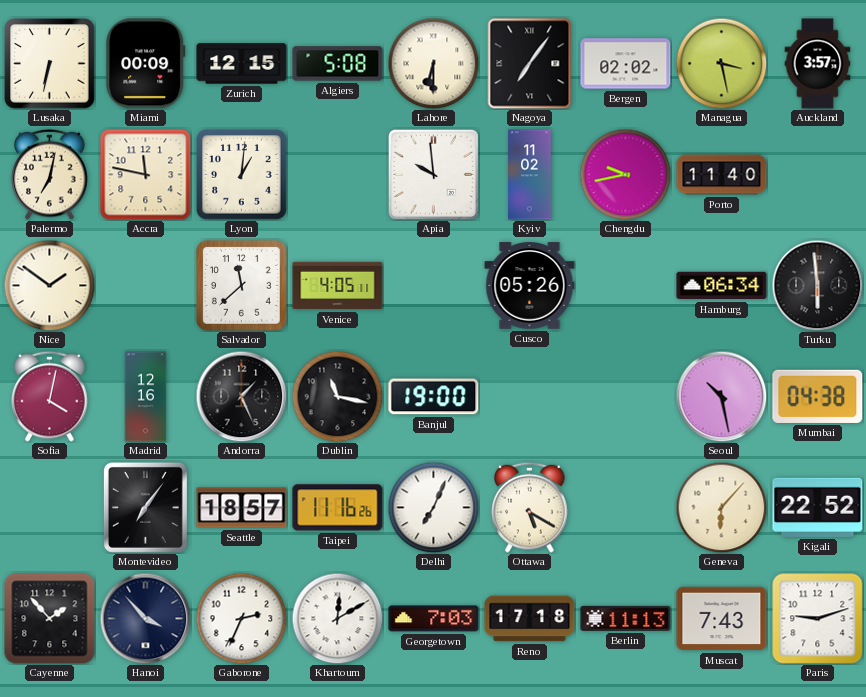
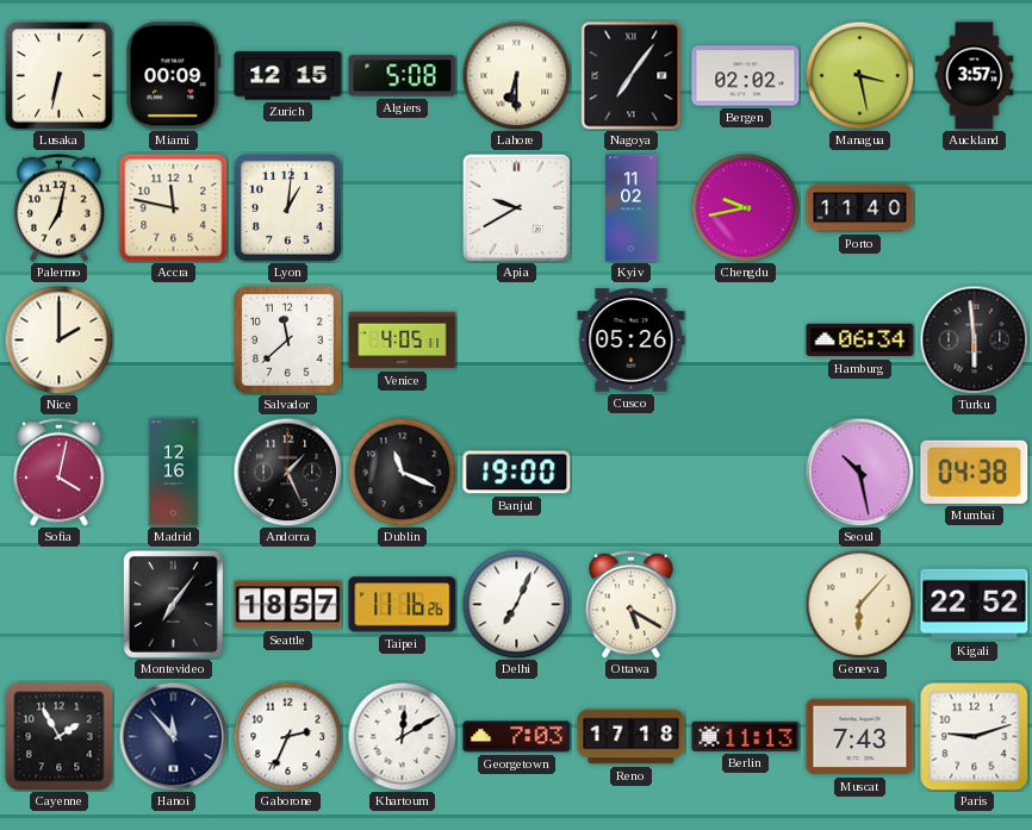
Apia: 9:59 -> 9:40
Nice: 1:51 -> 2:00
Dublin: 11:17 -> 11:19
Cayenne: 1:53 -> 1:55
Hanoi: 3:53 -> 11:53
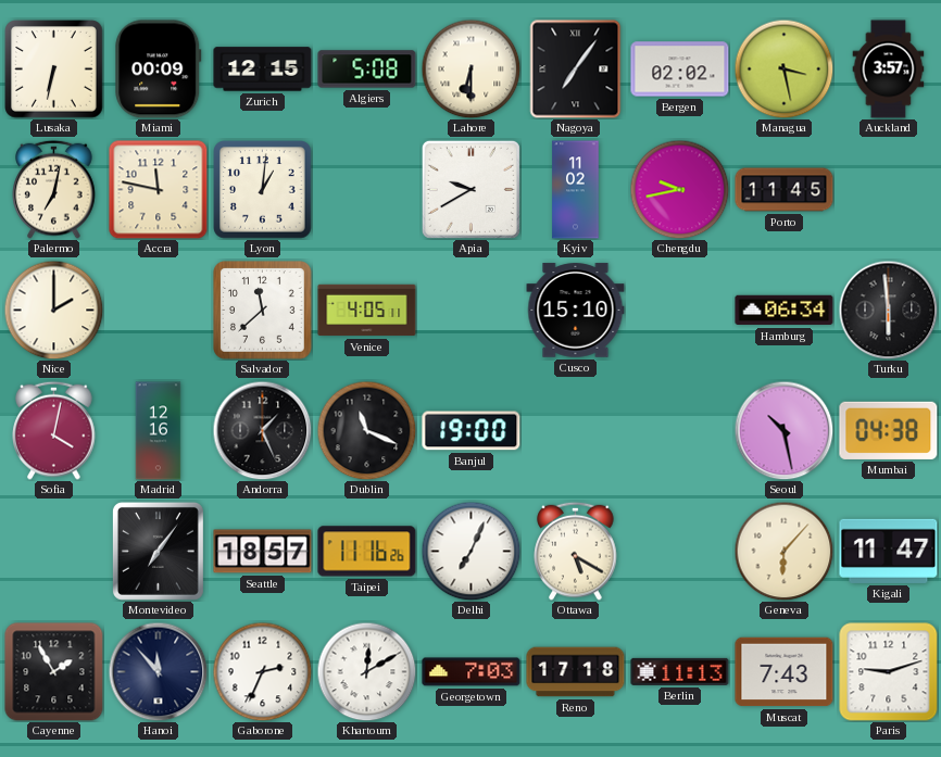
Porto: 11:40 -> 11:45
Cusco: 05:26 -> 15:10
Kigali: 22:52 -> 11:47
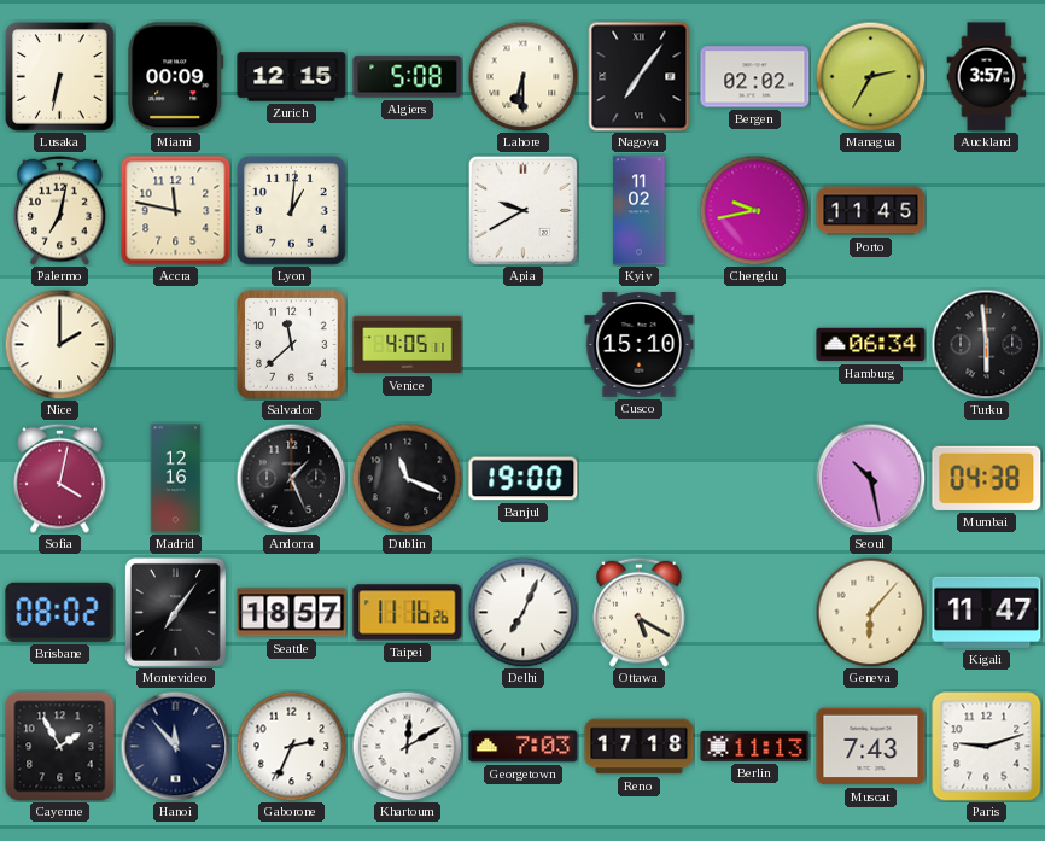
Managua: 3:28 -> 2:35
Brisbane: none -> 08:02
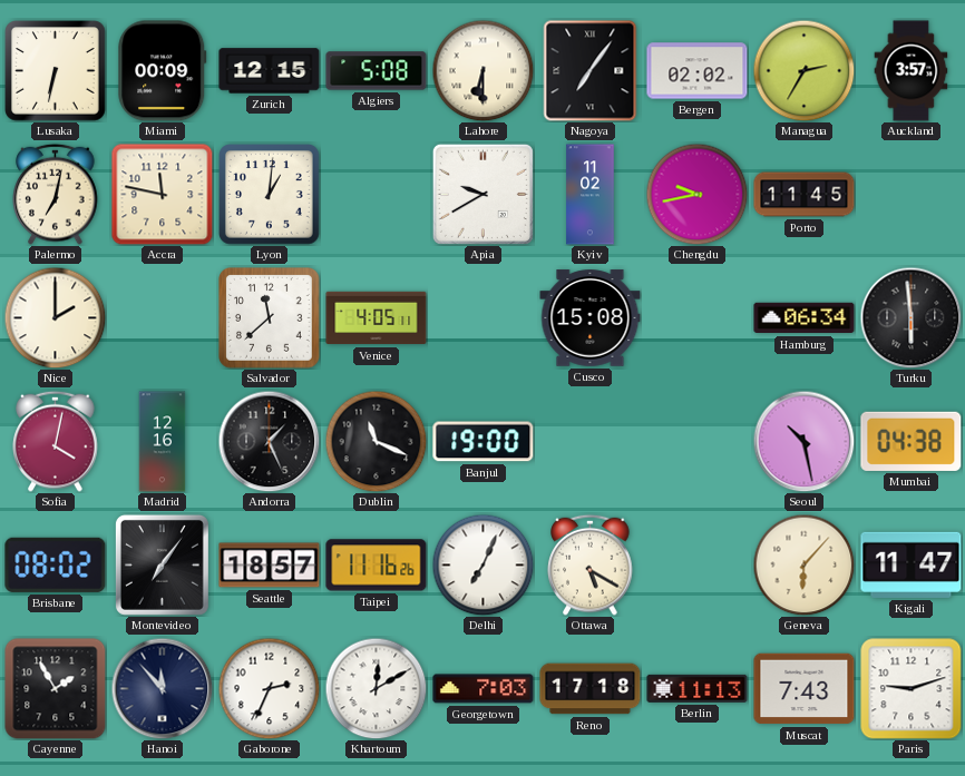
Cusco: 15:10 -> 15:08
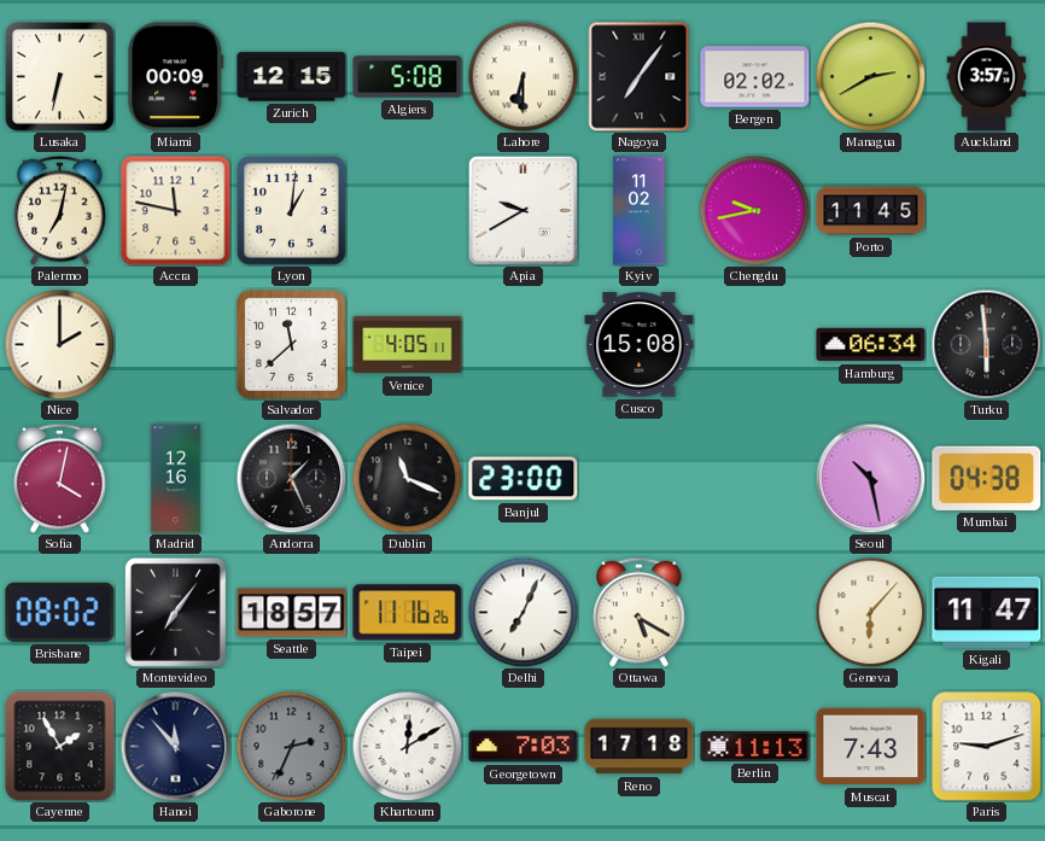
Managua: 2:35 -> 2:40
Banjul: 19:00 -> 23:00
Gaborone dial: white -> grey
